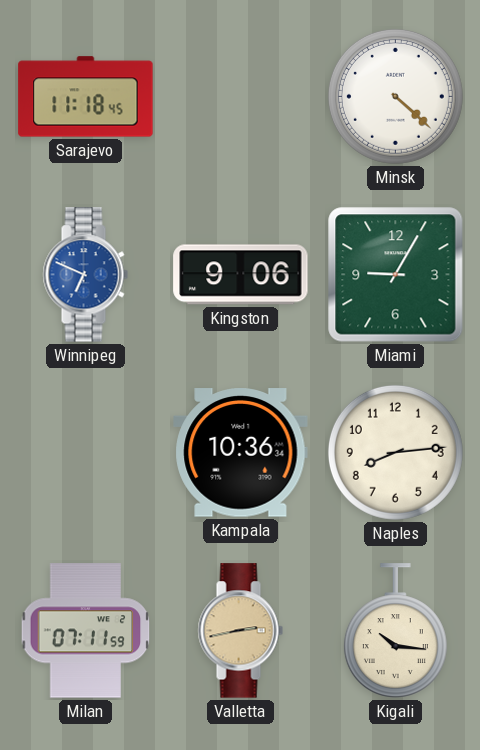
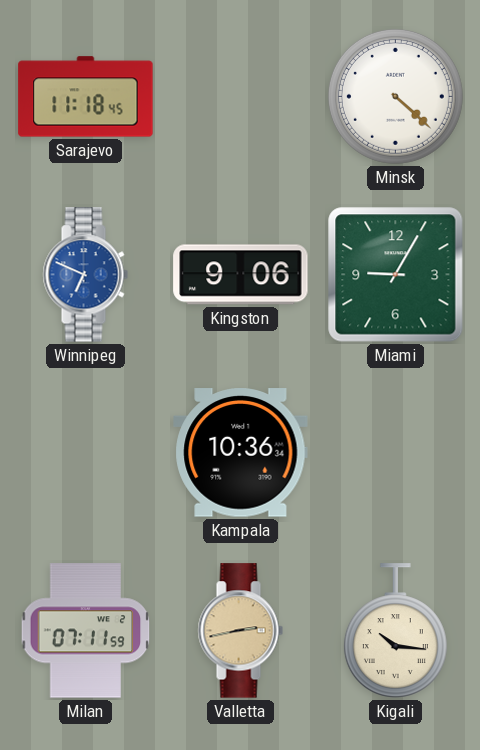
Naples: 8:14 -> none
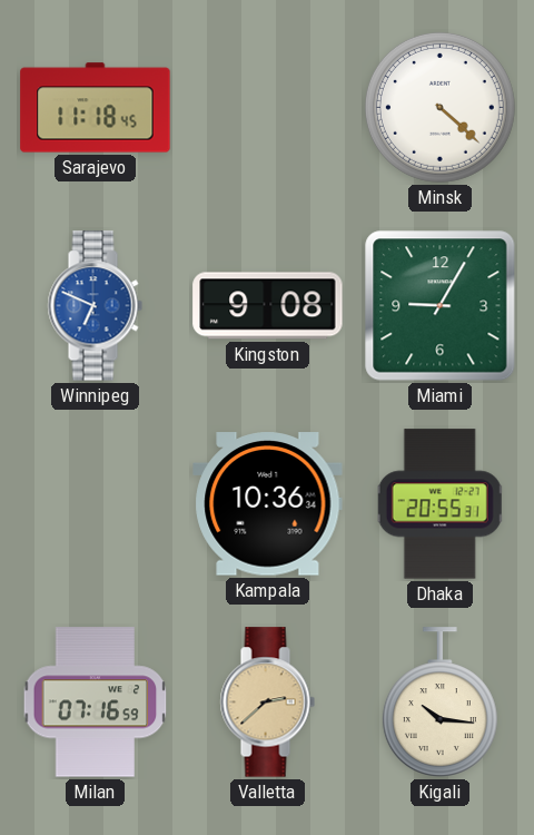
Kingston: 9:06 -> 9:08
Dhaka: none -> 20:55
Milan: 07:11 -> 07:16
Valletta: 2:43 -> 2:38
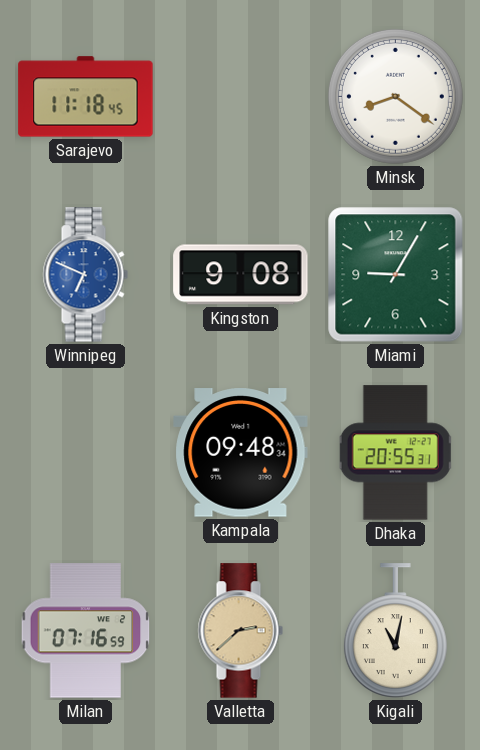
Minsk: 4:22 -> 8:21
Kampala: 10:36 -> 09:48
Kigali: 10:16 -> 11:02
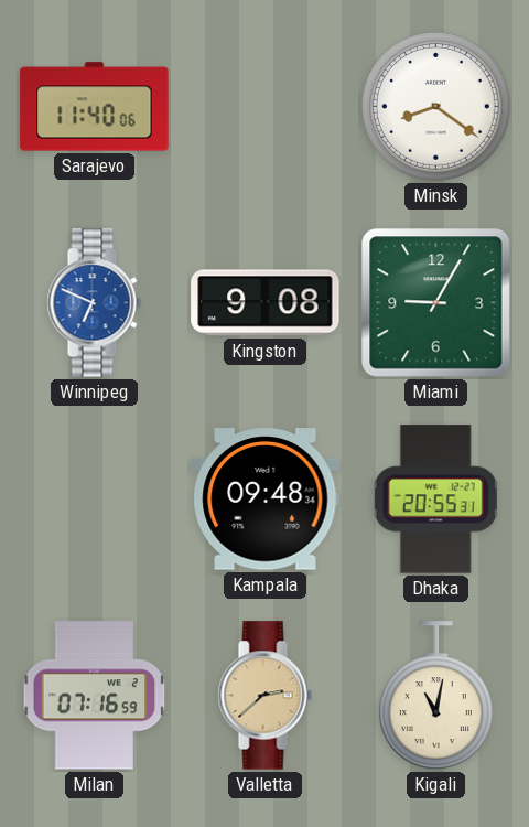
Sarajevo: 11:18 -> 11:40
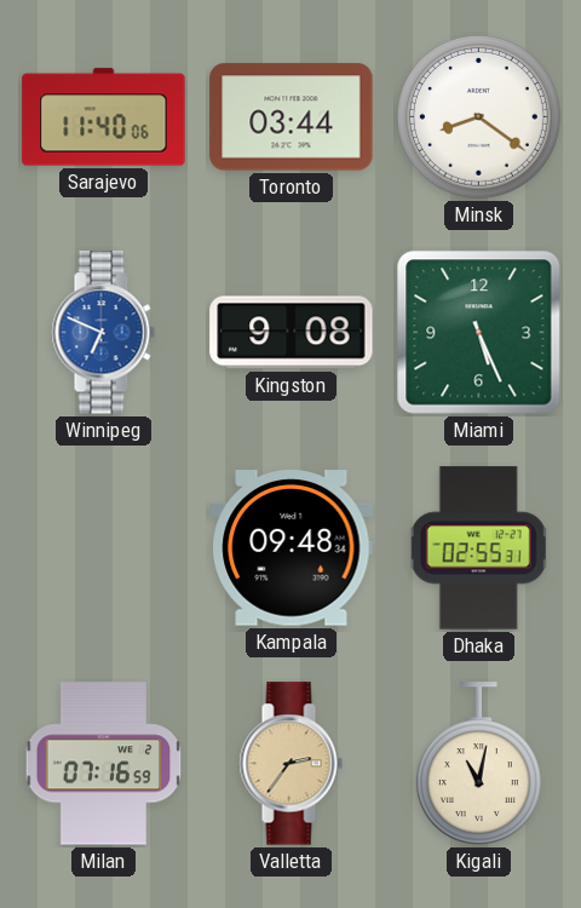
Toronto: none -> 03:44
Miami: 9:05 -> 5:26
Dhaka: 20:55 -> 02:55
Valletta: 2:38 -> 2:36
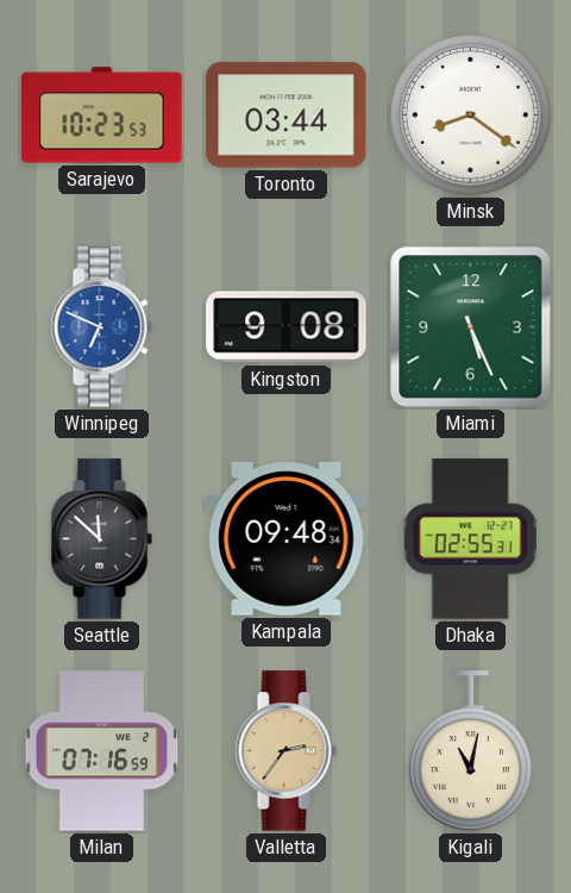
Sarajevo: 11:40 -> 10:23
Seattle: none -> 11:52
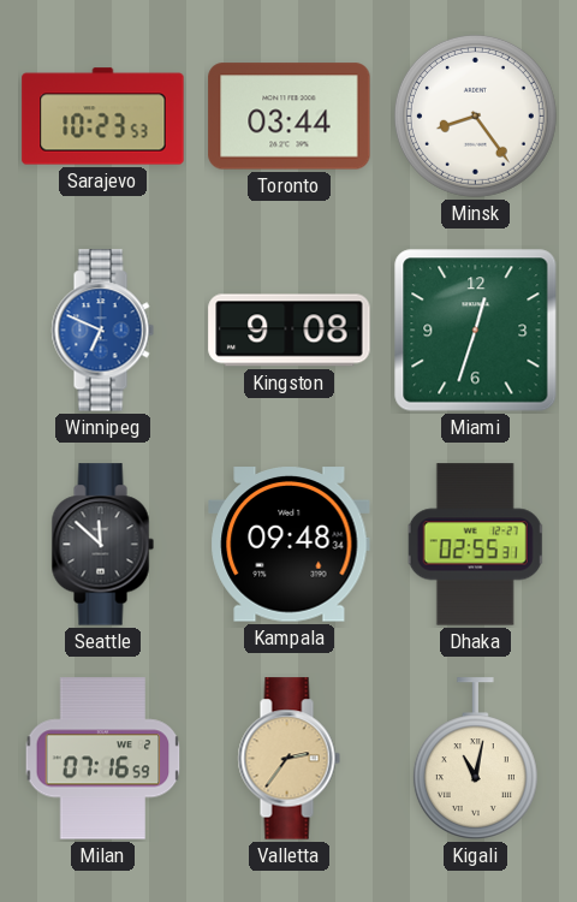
Minsk: 8:21 -> 8:24
Miami: 5:26 -> 12:33
